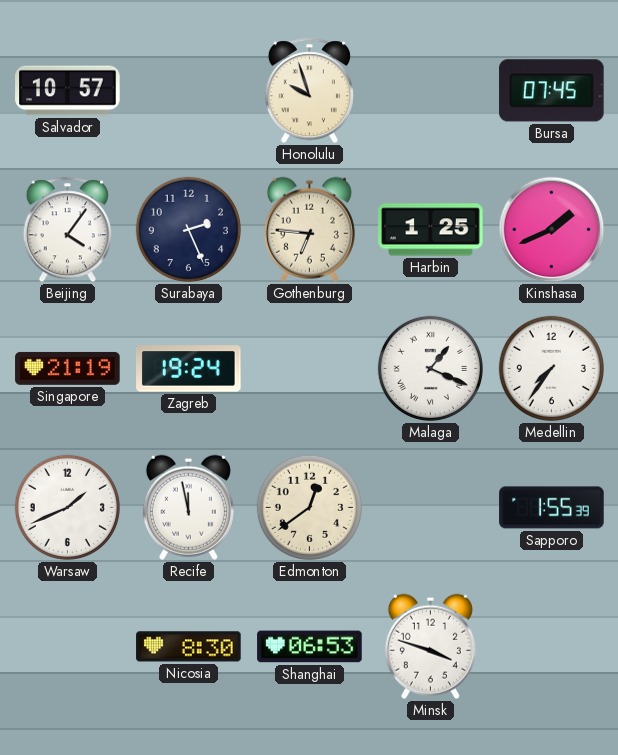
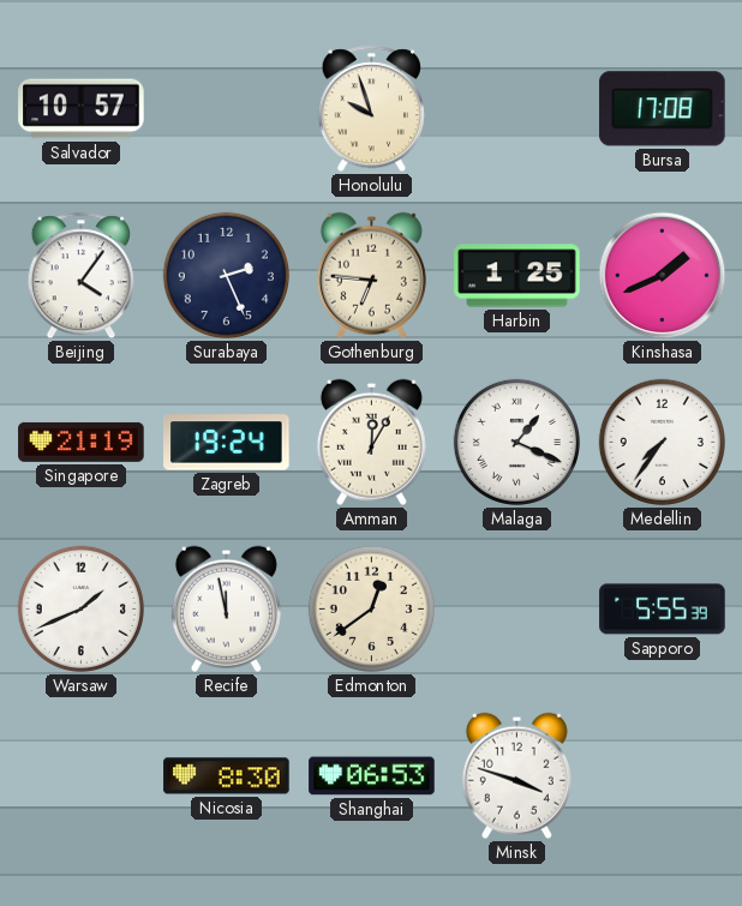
Bursa: 07:45 -> 17:08
Amman: none -> 12:05
Sapporo: 1:55 -> 5:55
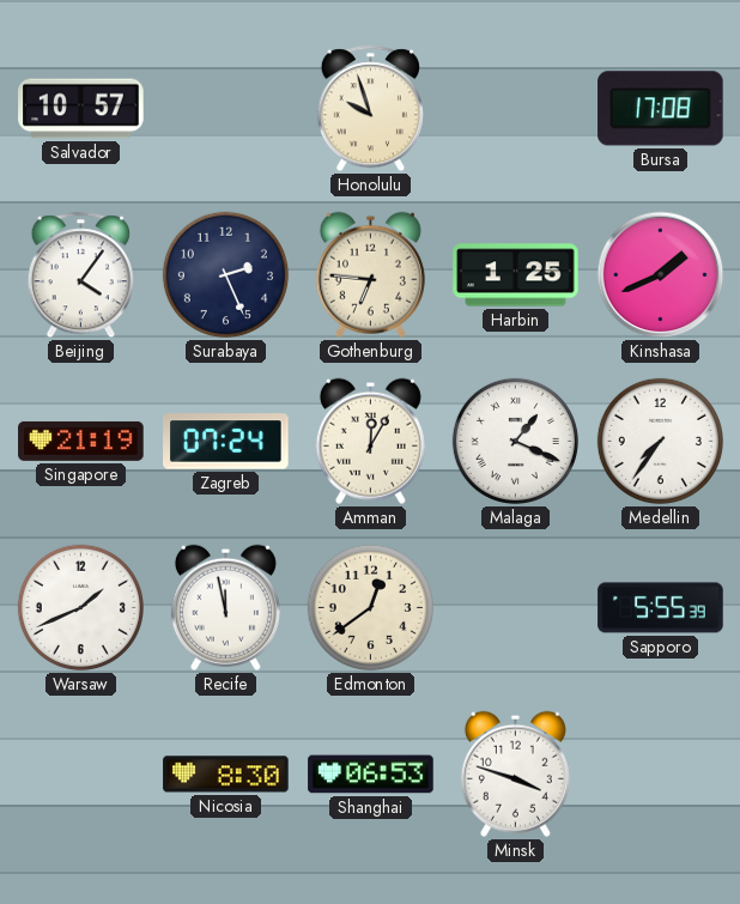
Zagreb: 19:24 -> 07:24
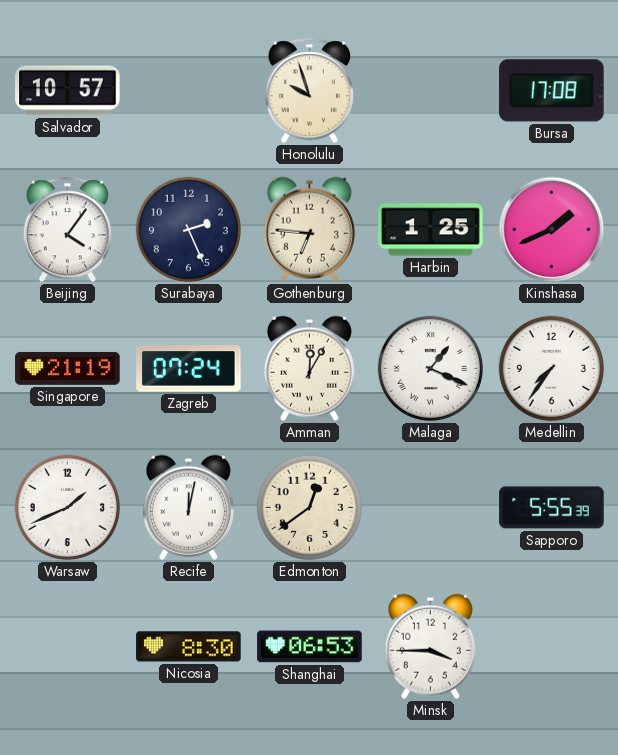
Recife: 11:58 -> 12:02
Minsk: 3:48 -> 3:45
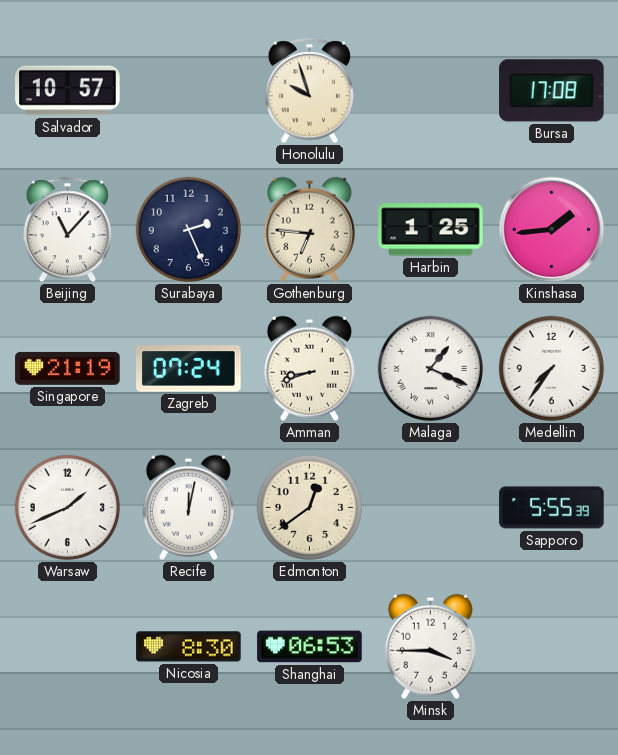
Beijing: 4:06 -> 11:07
Kinshasa: 1:41 -> 1:44
Amman: 12:05 -> 8:42
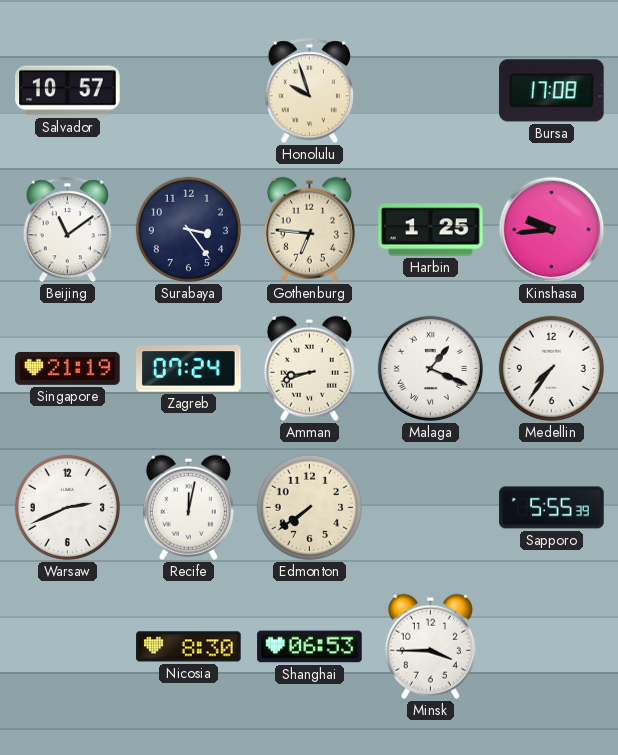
Beijing: 11:07 -> 11:09
Surabaya: 2:26 -> 3:24
Kinshasa: 1:44 -> 9:44
Warsaw: 1:41 -> 2:41
Edmonton: 12:39 -> 7:39
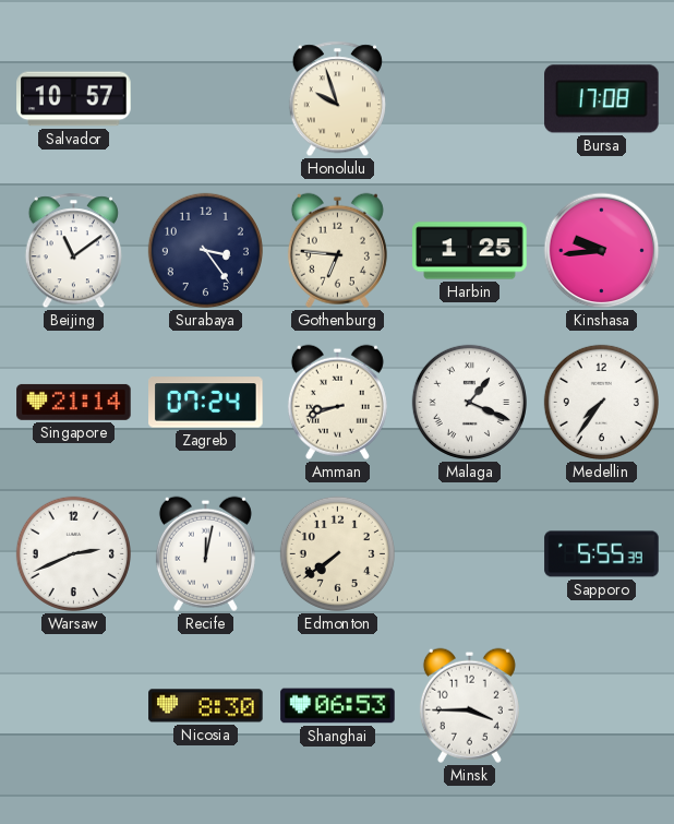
Singapore: 21:19 -> 21:14
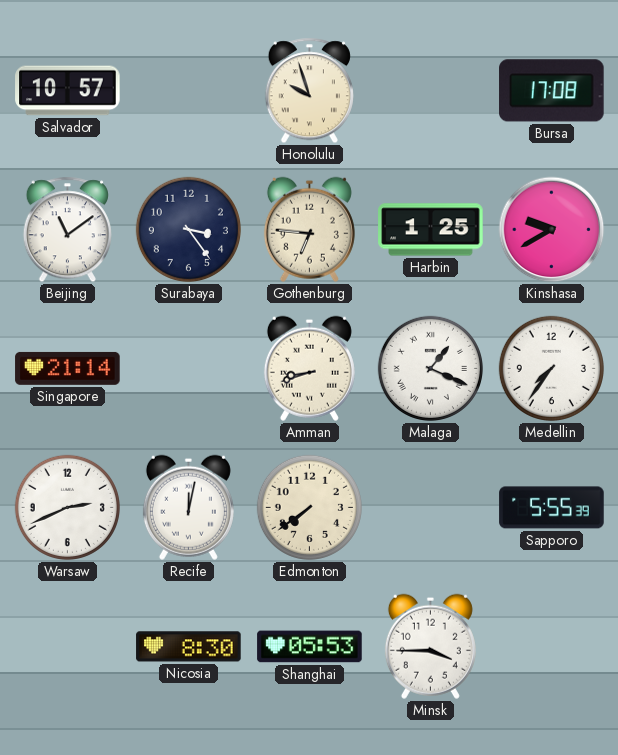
Kinshasa: 9:44 -> 9:40
Zagreb: 07:24 -> none
Shanghai: 06:53 -> 05:53
